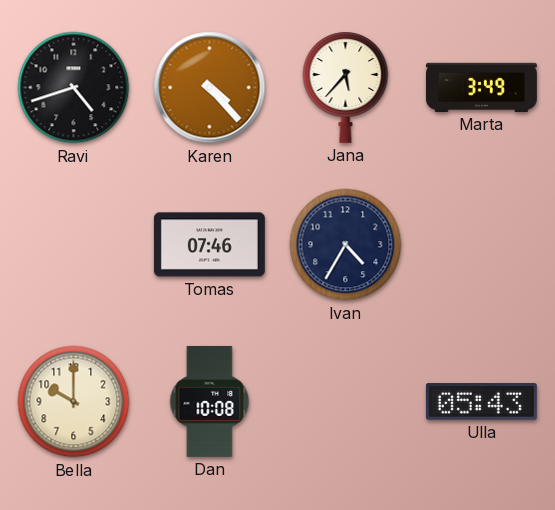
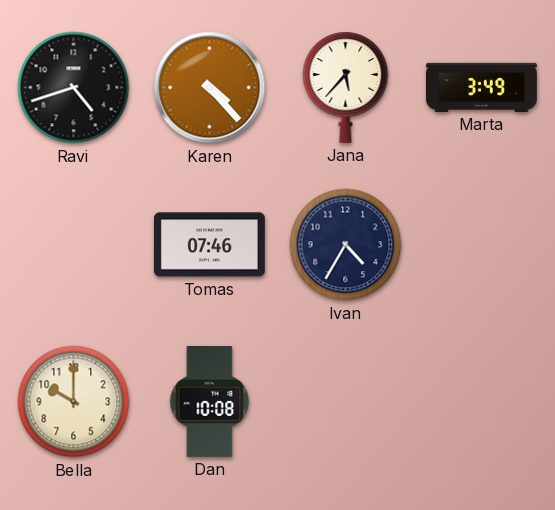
Ulla: 05:43 -> none
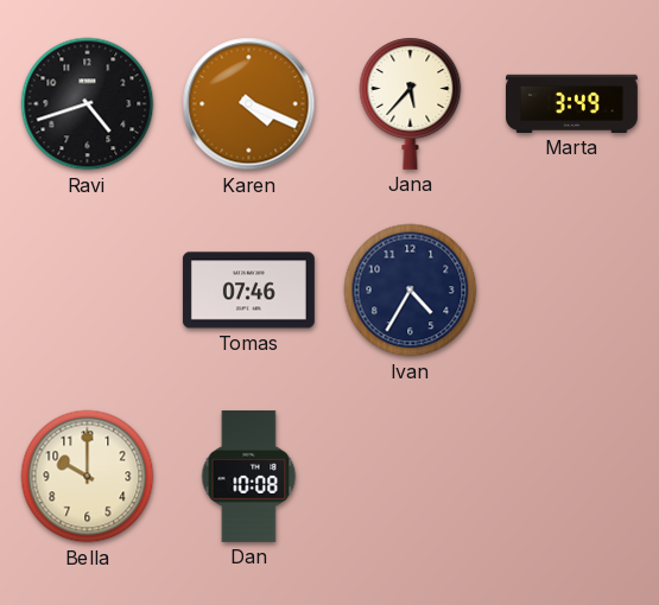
Karen: 4:23 -> 4:19
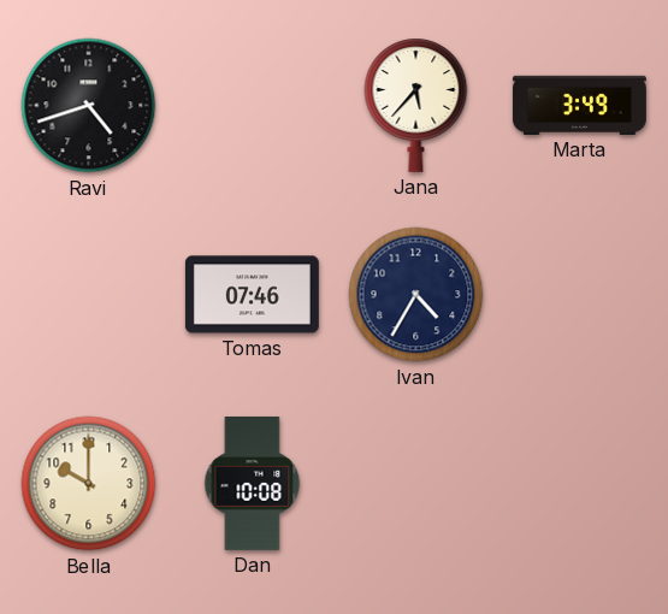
Karen: 4:19 -> none
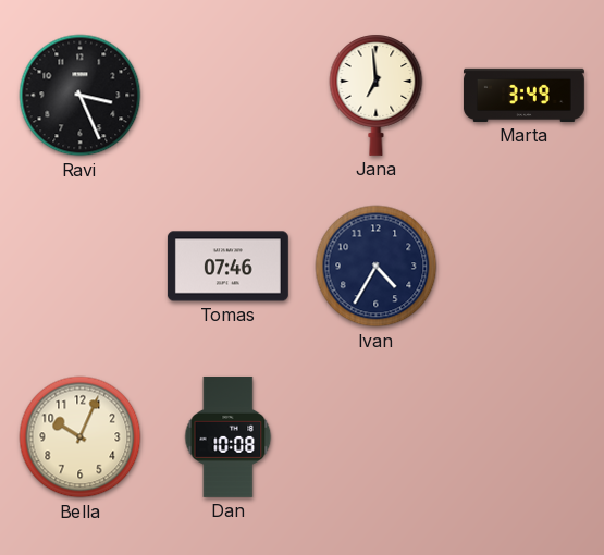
Ravi: 4:42 -> 3:26
Jana: 5:37 -> 6:59
Bella: 10:00 -> 10:04
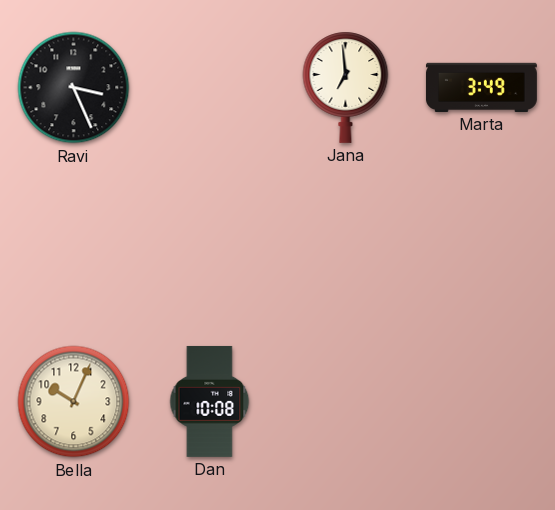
Tomas: 07:46 -> none
Ivan: 4:35 -> none
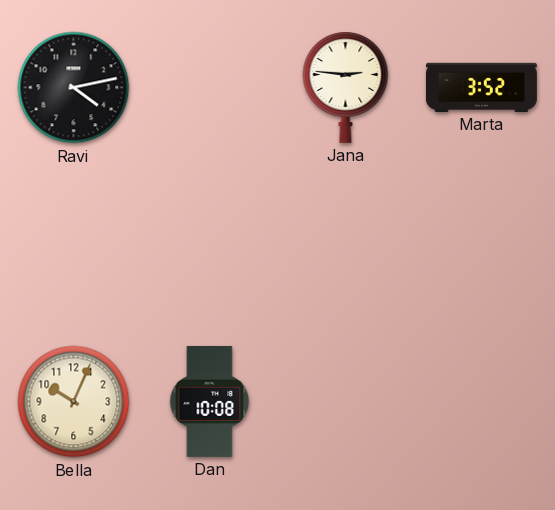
Ravi: 3:26 -> 4:13
Jana: 6:59 -> 2:46
Marta: 3:49 -> 3:52
